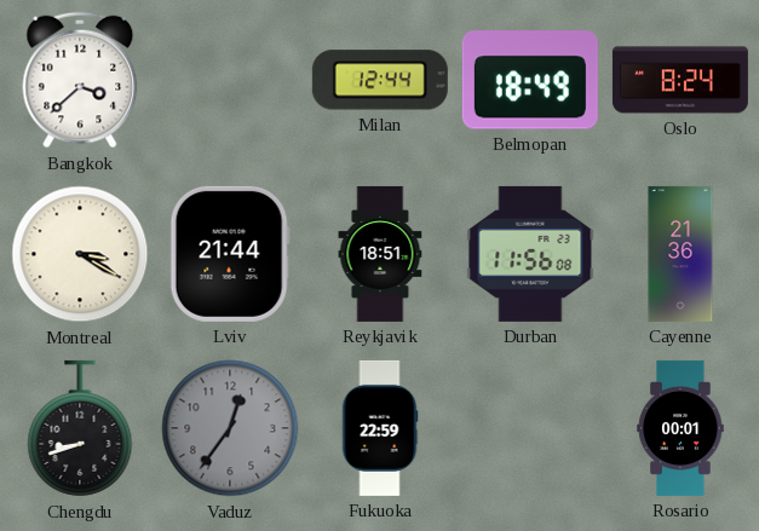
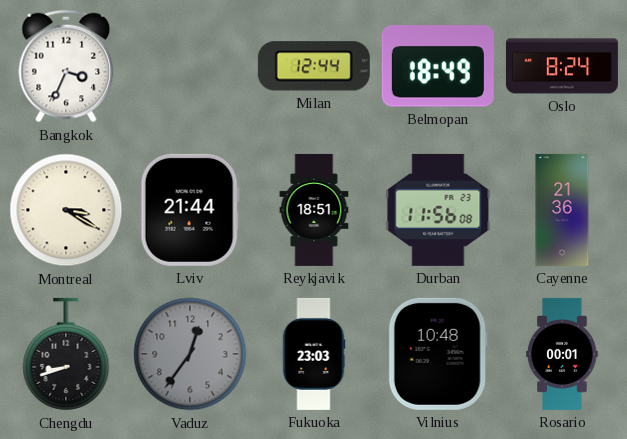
Bangkok: 3:38 -> 3:34
Fukuoka: 22:59 -> 23:03
Vilnius: none -> 10:48
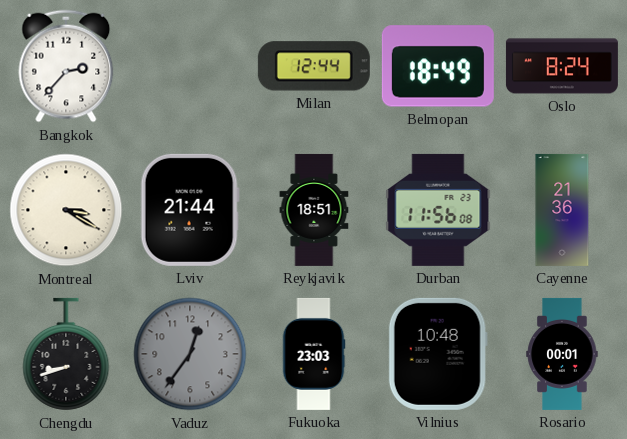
Bangkok: 3:34 -> 2:37
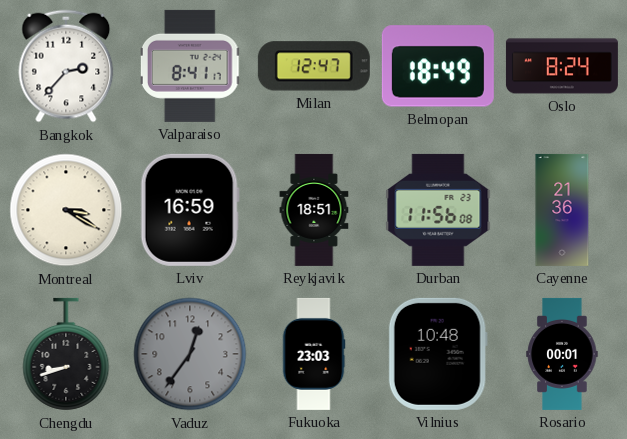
Valparaiso: none -> 8:41
Milan: 12:44 -> 12:47
Lviv: 21:44 -> 16:59
